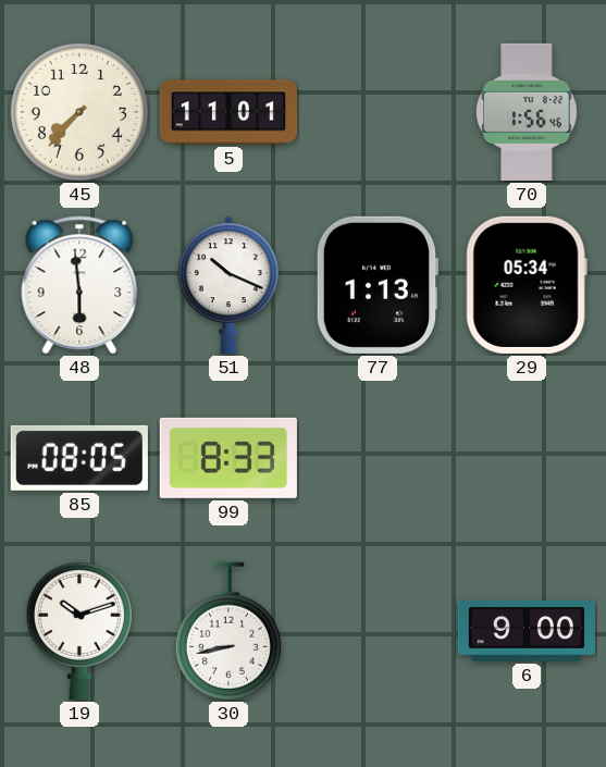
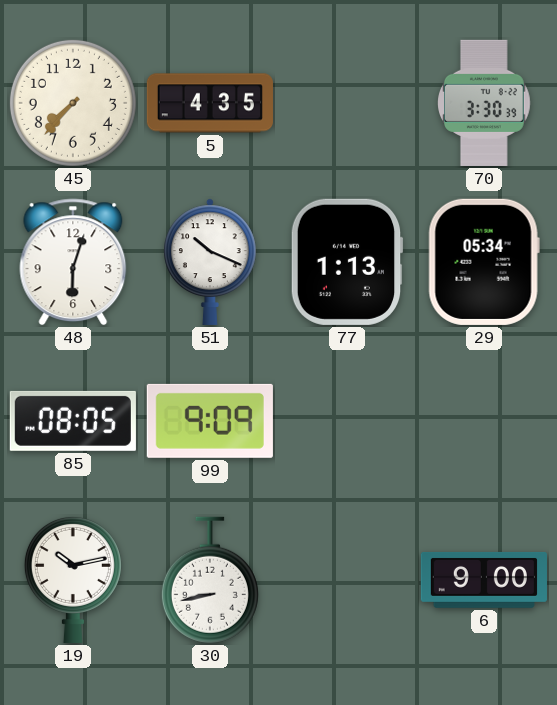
5: 11:01 -> 4:35
70: 1:56 -> 3:30
48: 5:59 -> 6:03
99: 8:33 -> 9:09
19: 10:12 -> 10:13
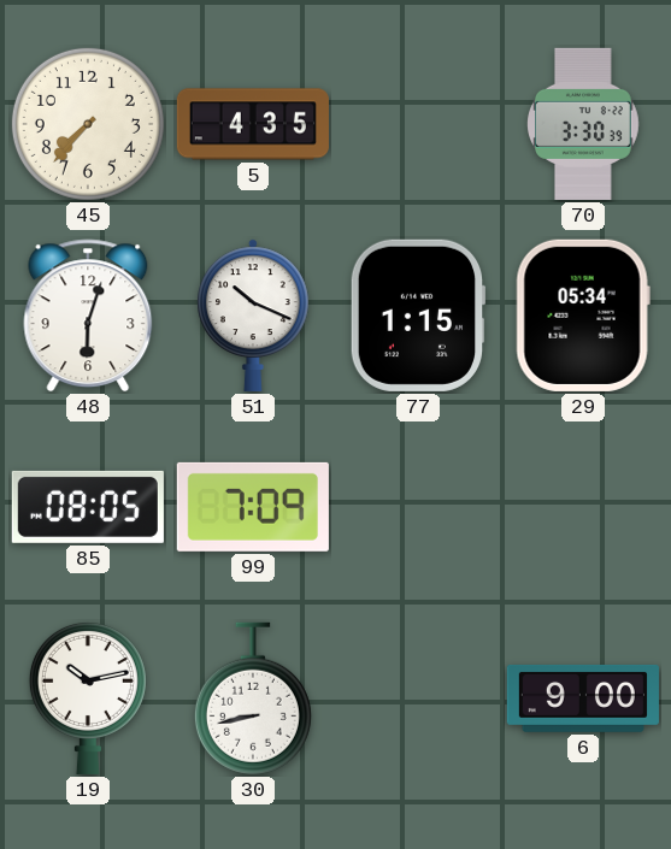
77: 1:13 -> 1:15
99: 9:09 -> 7:09
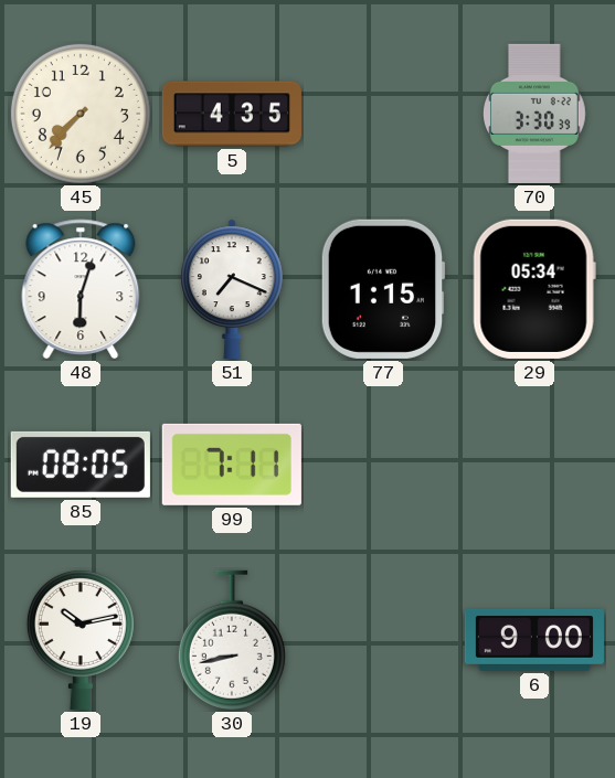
51: 10:19 -> 7:19
99: 7:09 -> 7:11
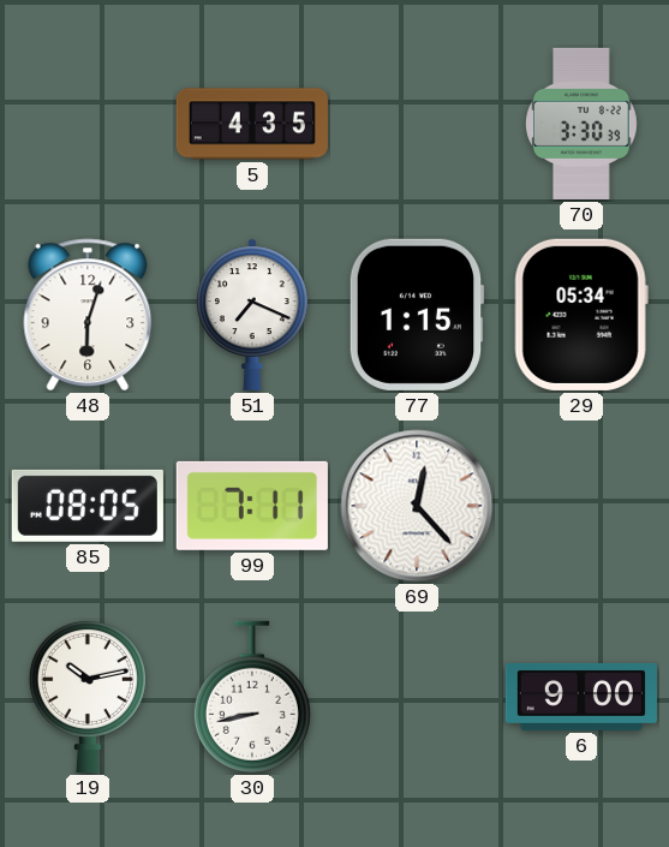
45: 7:37 -> none
69: none -> 12:23
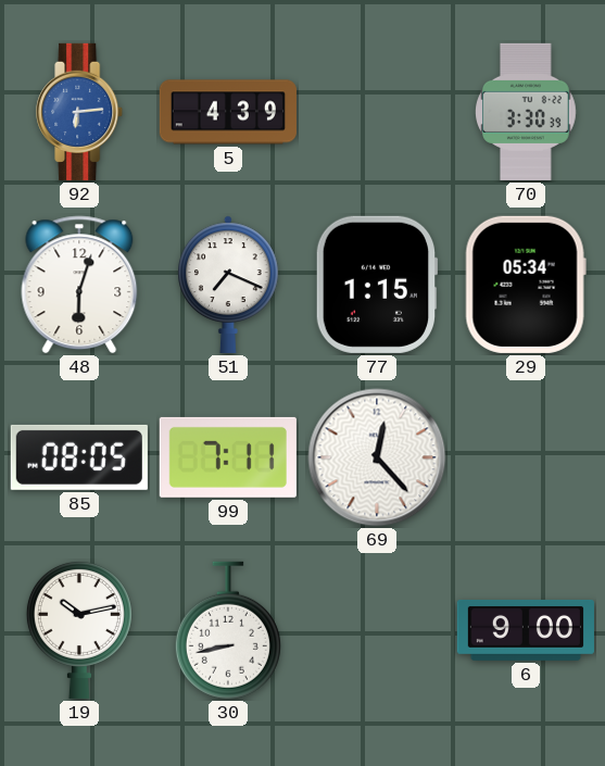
92: none -> 6:14
5: 4:35 -> 4:39
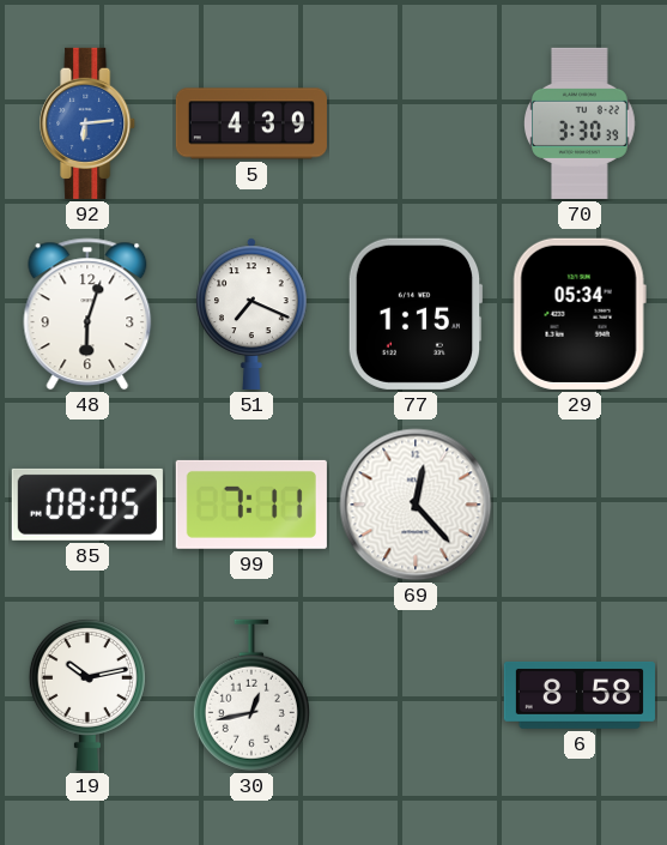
30: 8:43 -> 12:43
6: 9:00 -> 8:58
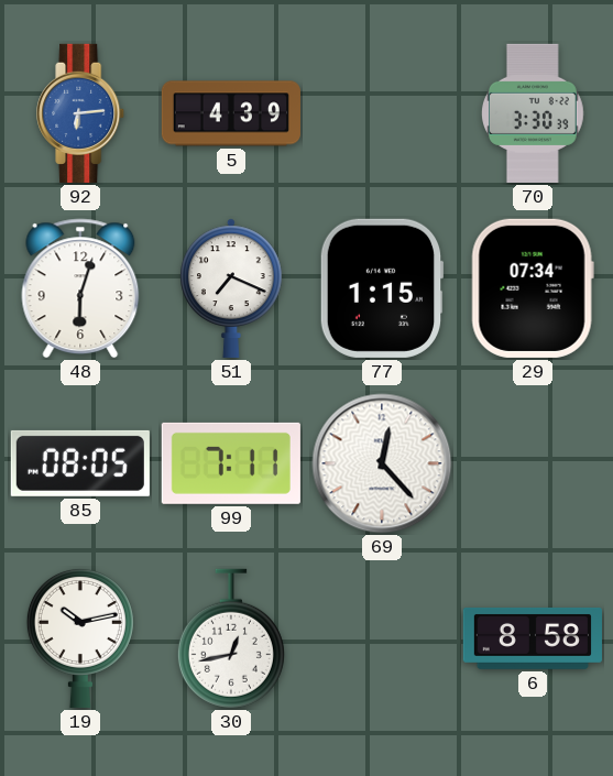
29: 05:34 -> 07:34
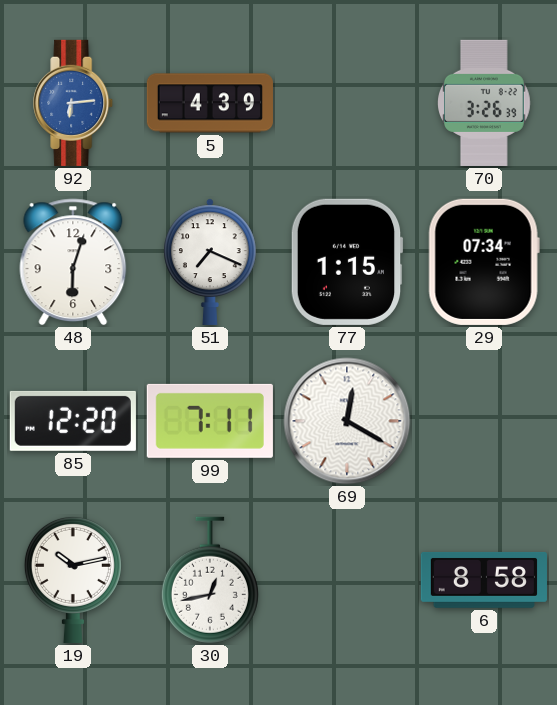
70: 3:30 -> 3:26
85: 08:05 -> 12:20
69: 12:23 -> 12:20
